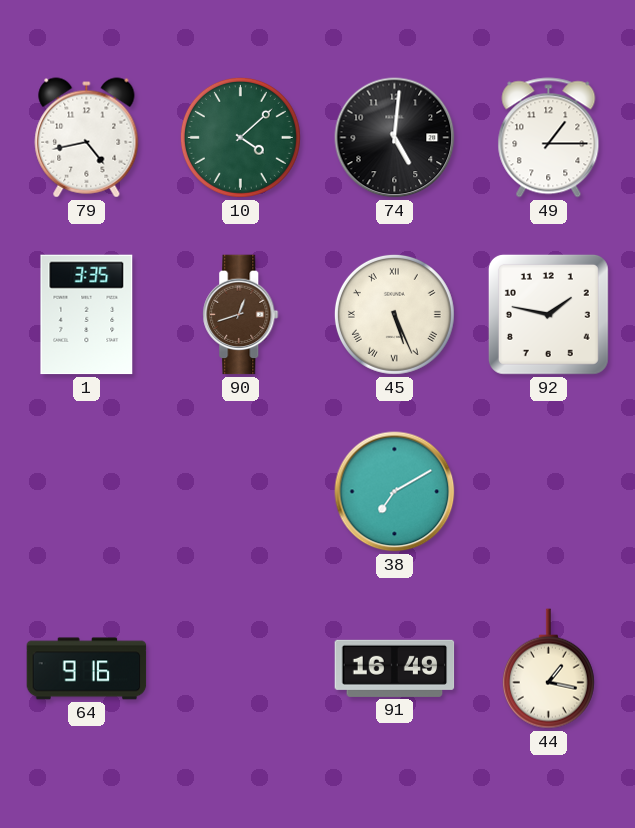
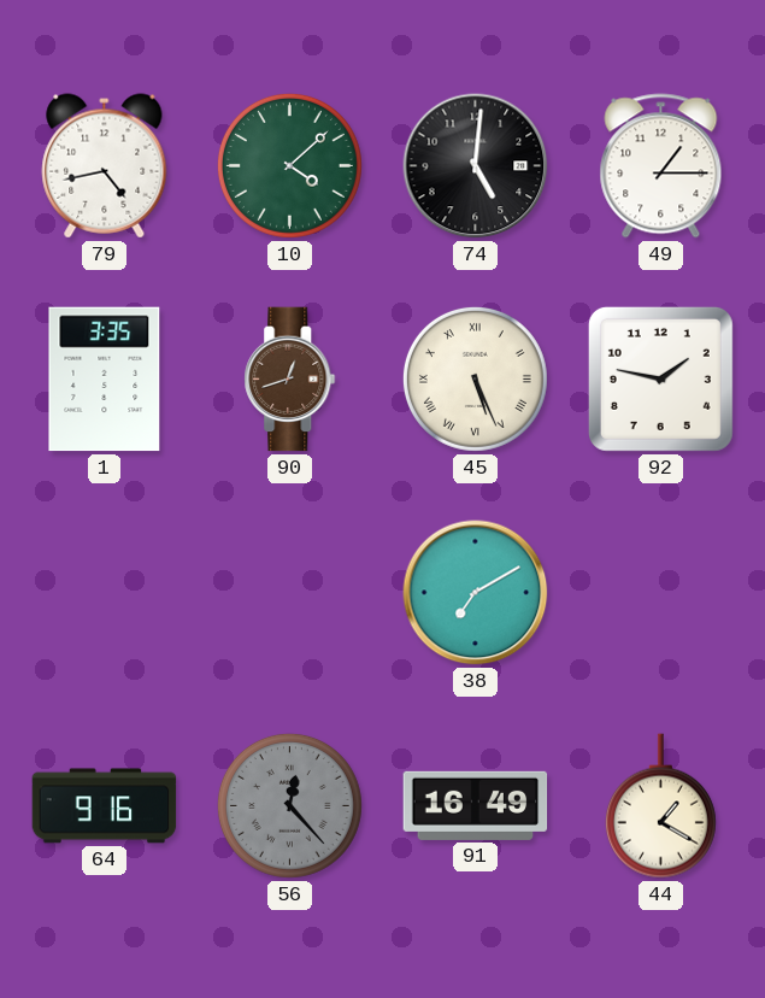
56: none -> 12:23
44: 1:17 -> 1:20
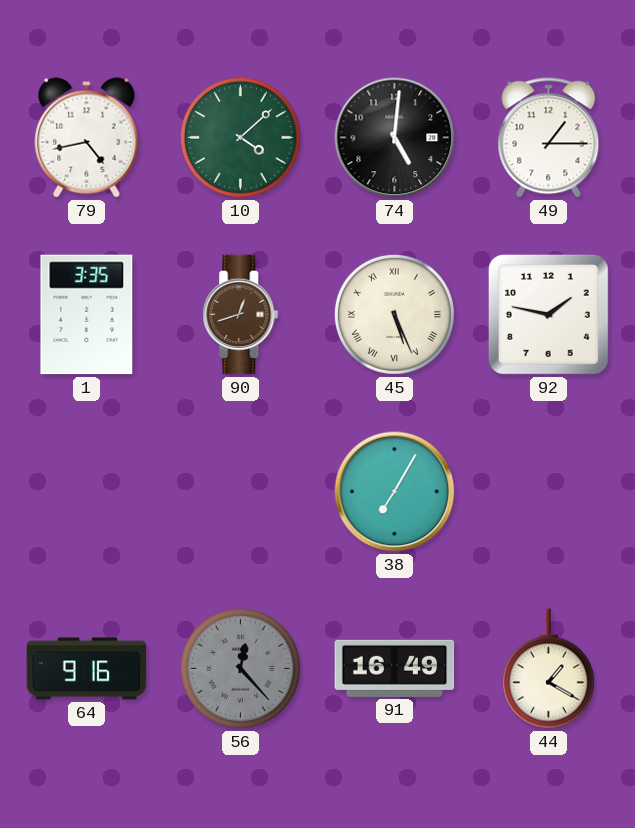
38: 7:10 -> 7:05
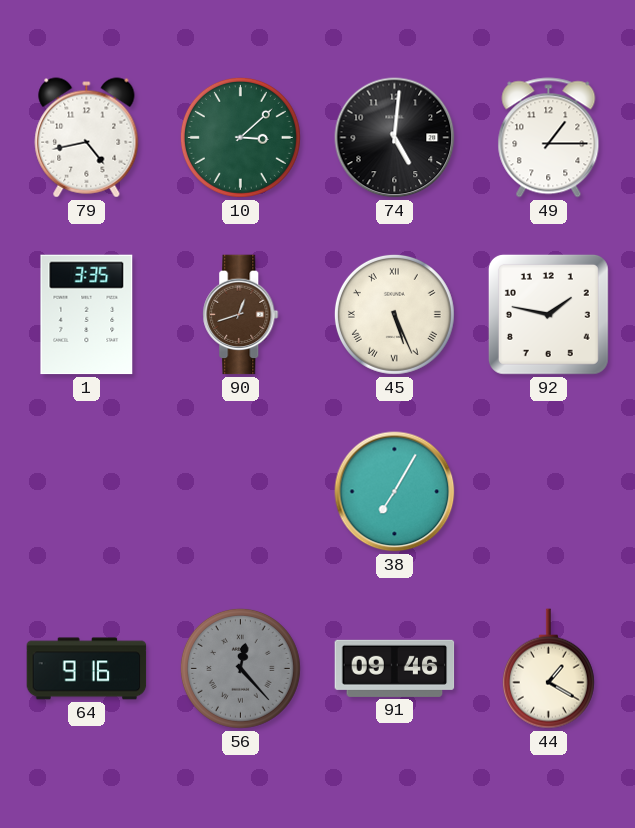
10: 4:08 -> 3:08
91: 16:49 -> 09:46
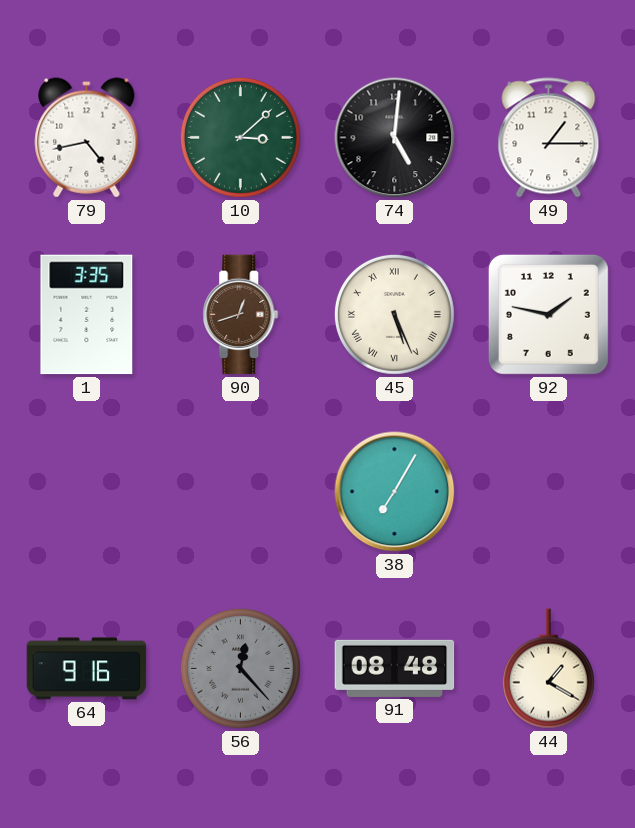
91: 09:46 -> 08:48
